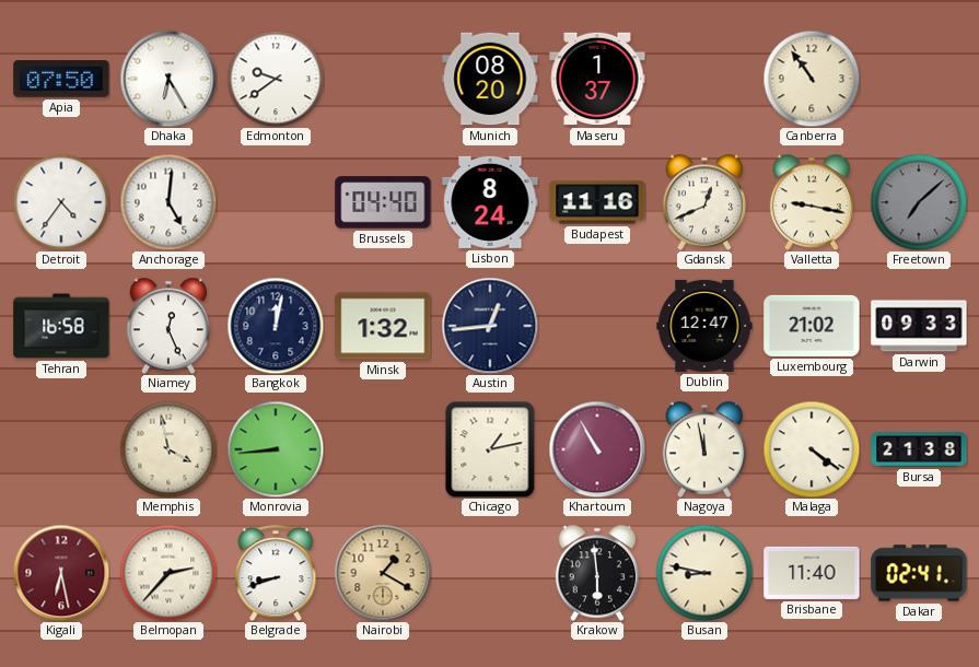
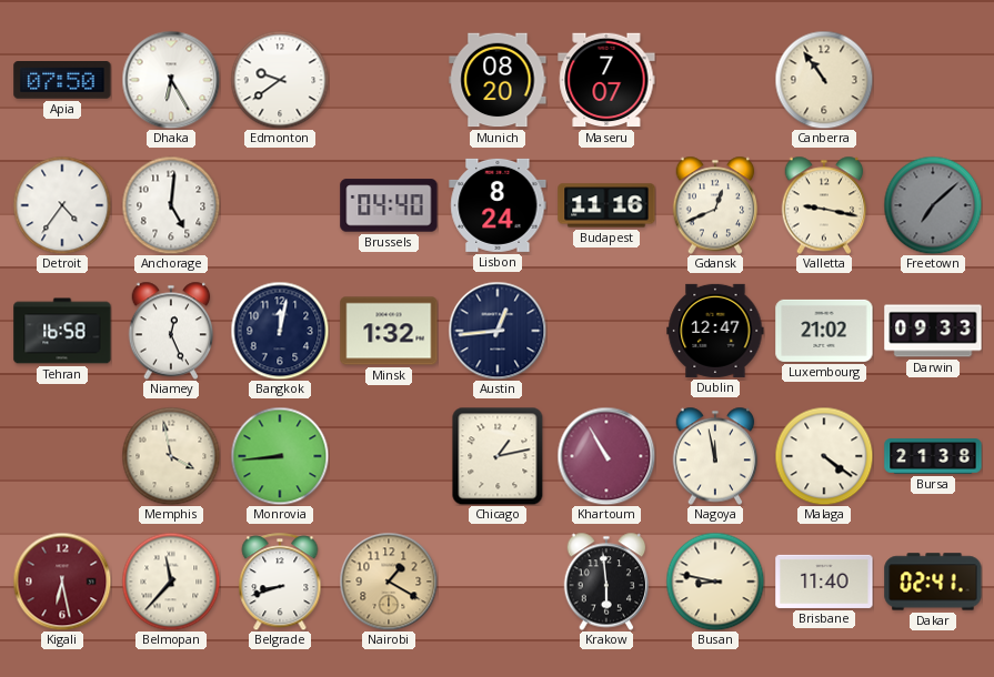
Maseru: 1:37 -> 7:07
Belmopan: 2:37 -> 11:37
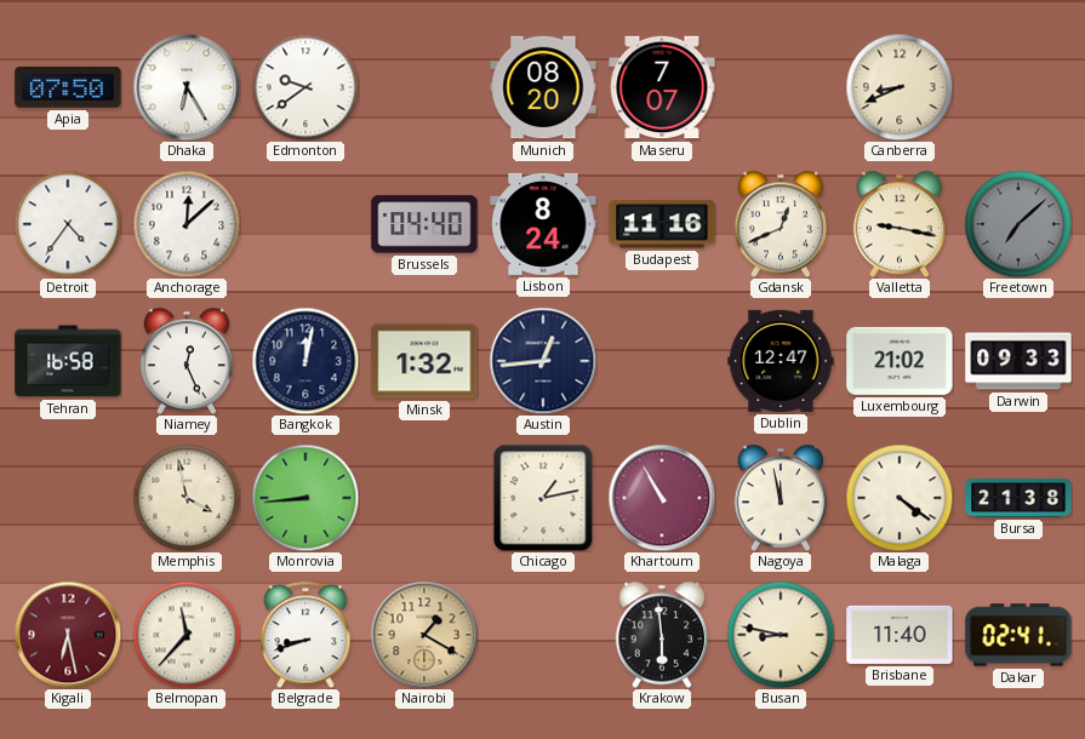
Canberra: 10:54 -> 8:41
Anchorage: 5:01 -> 12:08
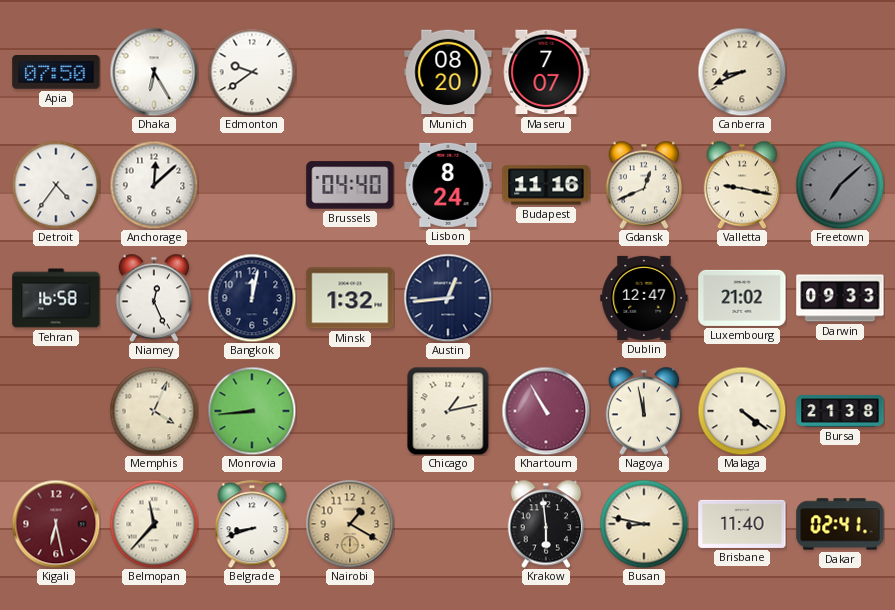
Memphis: 3:58 -> 4:04
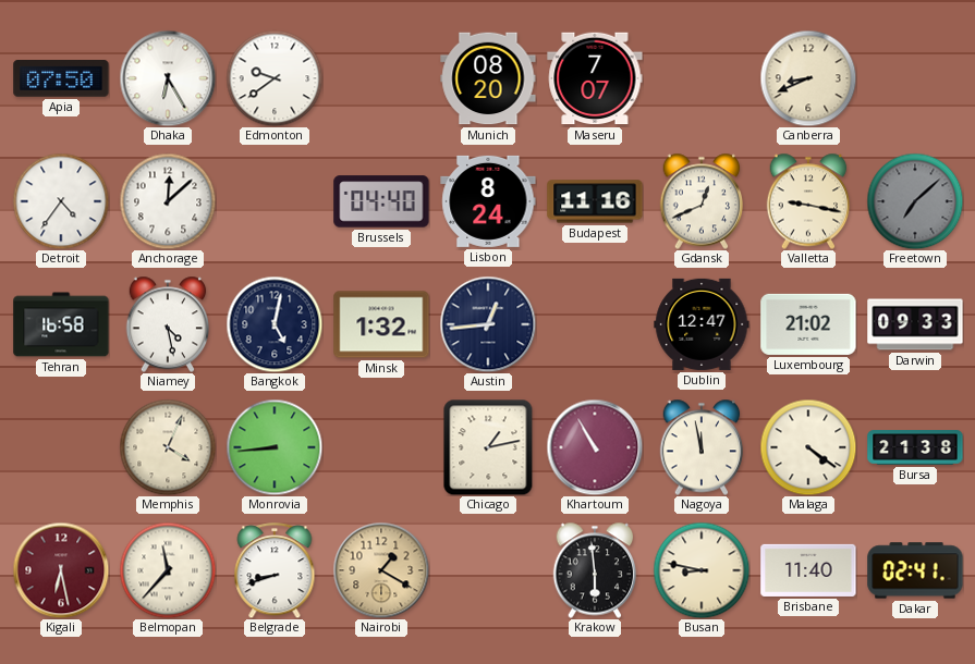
Niamey: 12:26 -> 4:28
Bangkok: 12:02 -> 5:02
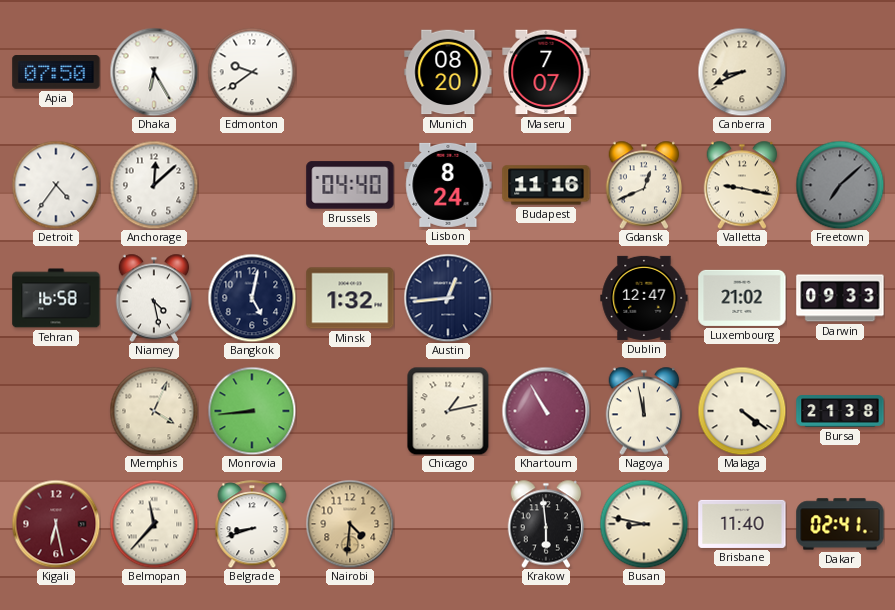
Nairobi: 1:20 -> 4:31
